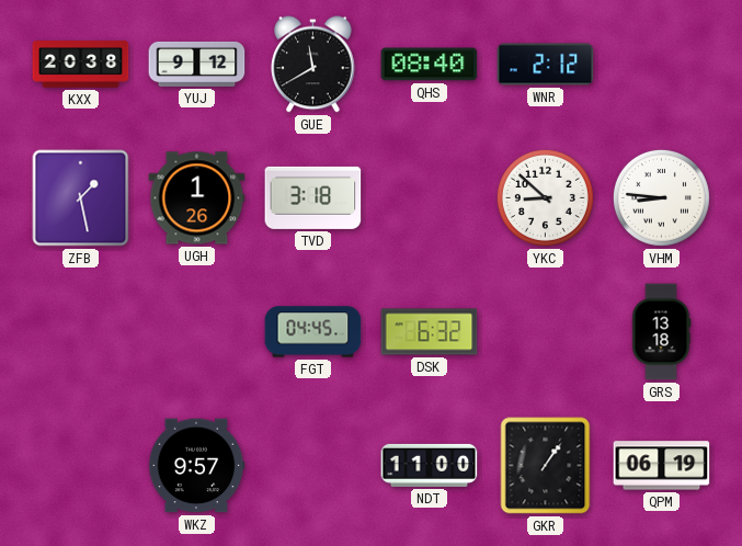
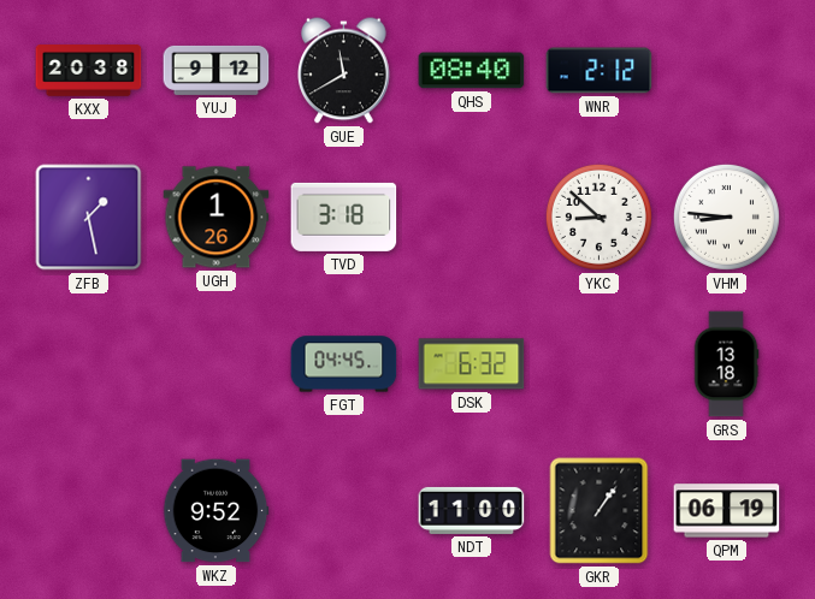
WKZ: 9:57 -> 9:52
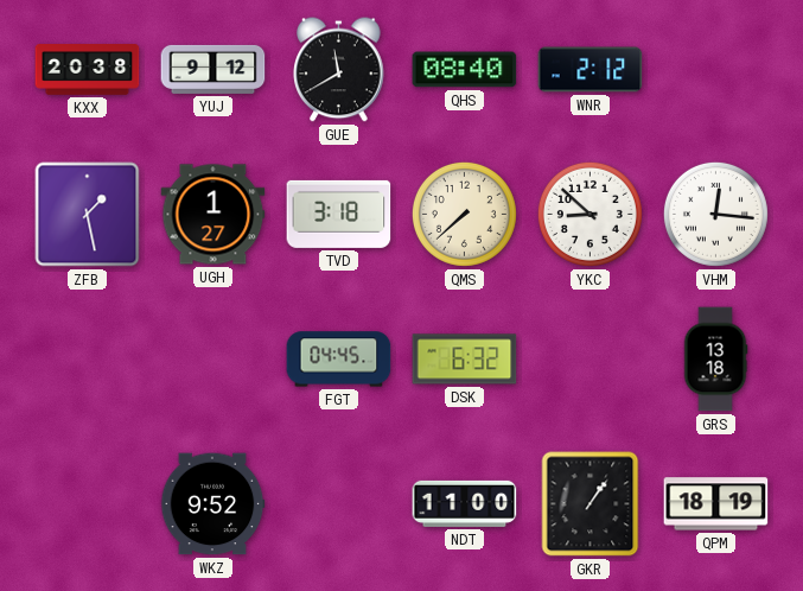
UGH: 1:26 -> 1:27
QMS: none -> 7:38
VHM: 8:46 -> 12:16
QPM: 06:19 -> 18:19
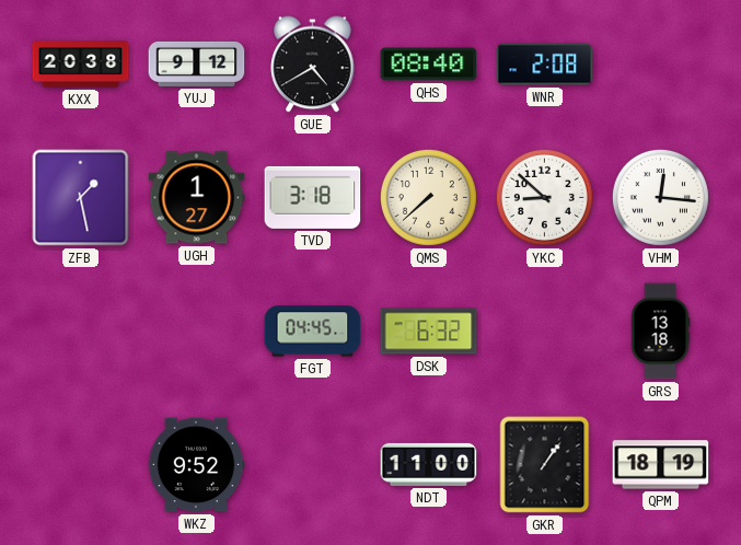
GUE: 11:40 -> 4:40
WNR: 2:12 -> 2:08
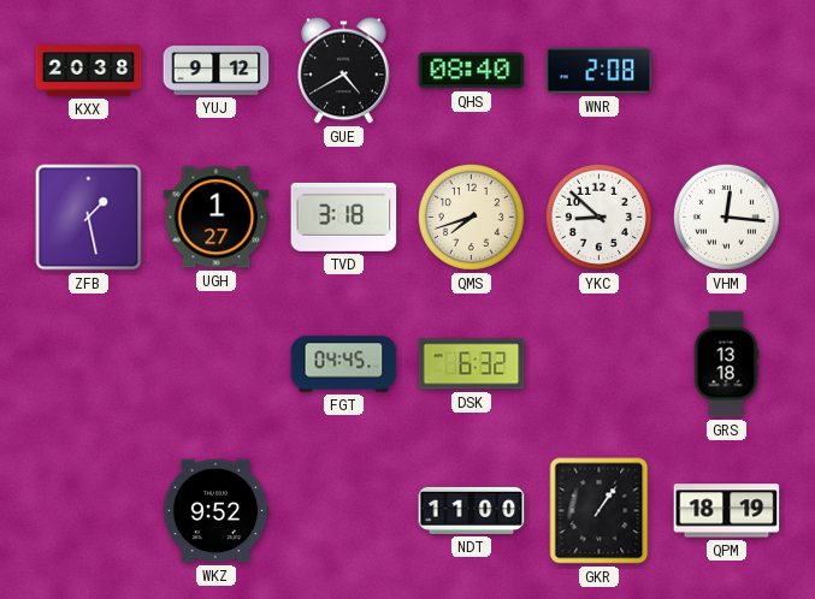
QMS: 7:38 -> 7:42
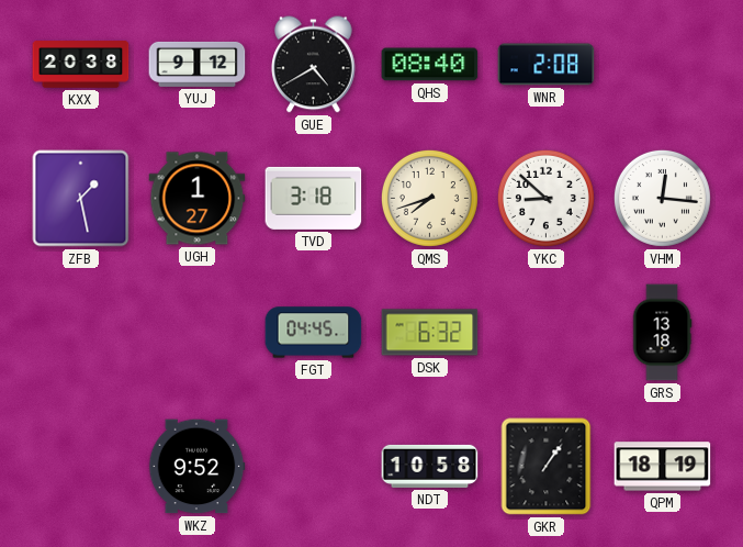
NDT: 11:00 -> 10:58
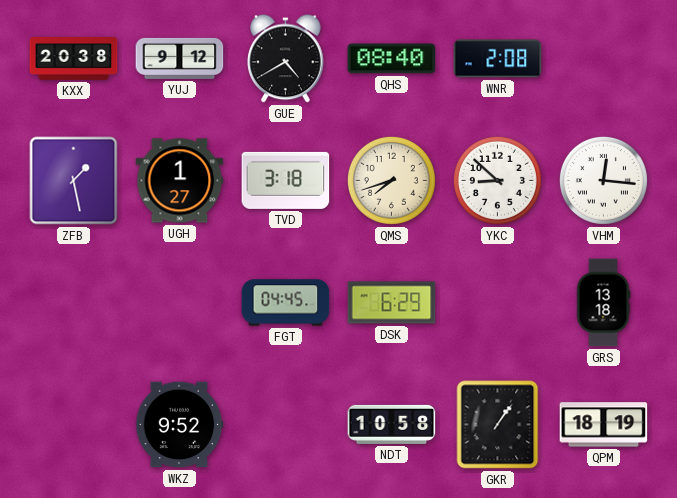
DSK: 6:32 -> 6:29
